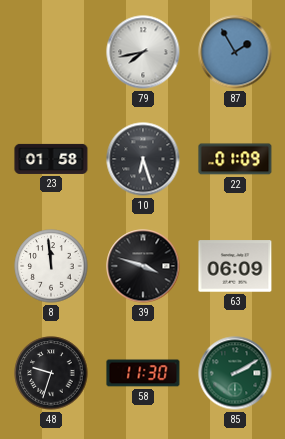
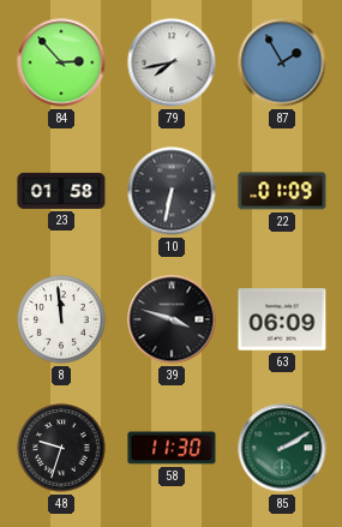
84: none -> 2:53
10: 6:27 -> 6:32
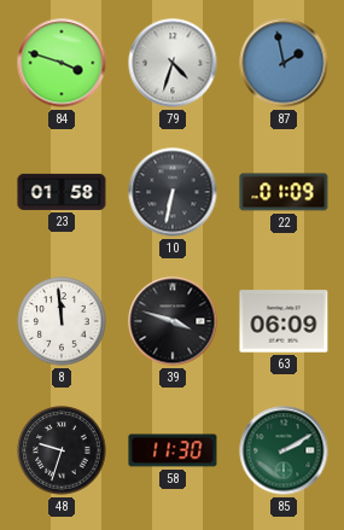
84: 2:53 -> 3:48
79: 7:43 -> 4:33
87: 1:55 -> 1:58
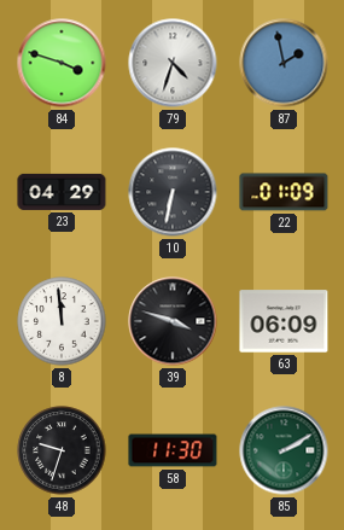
23: 01:58 -> 04:29
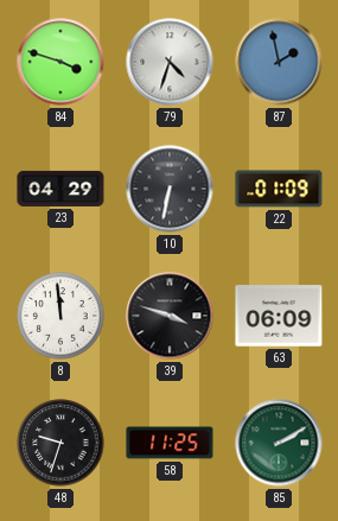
58: 11:30 -> 11:25
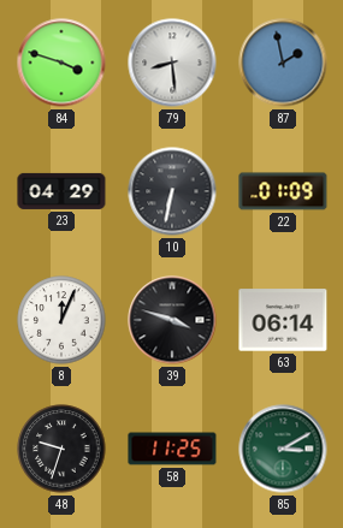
79: 4:33 -> 8:29
8: 11:59 -> 12:04
63: 06:09 -> 06:14
85: 2:10 -> 3:10
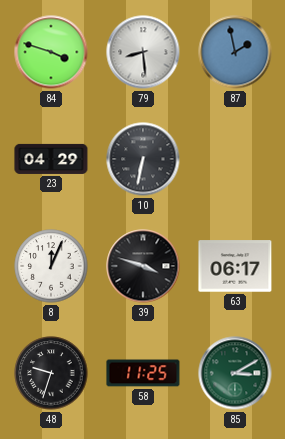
22: 01:09 -> none
63: 06:14 -> 06:17
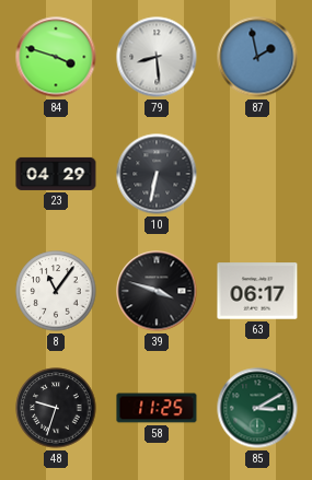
8: 12:04 -> 11:06
